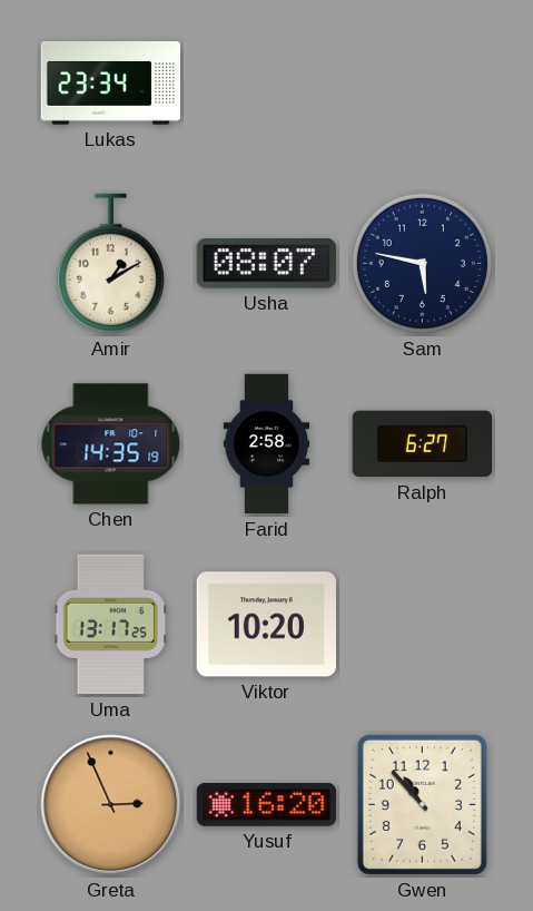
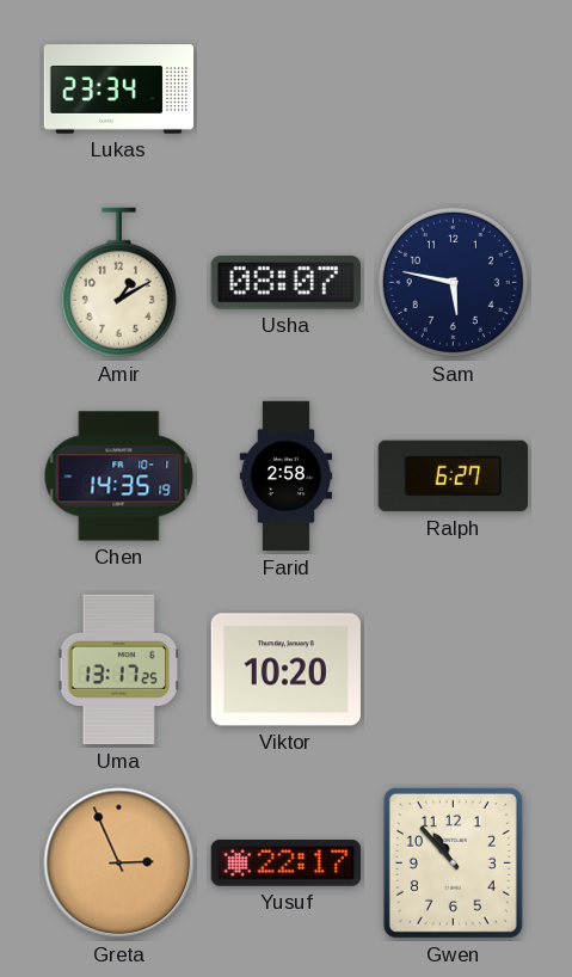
Yusuf: 16:20 -> 22:17
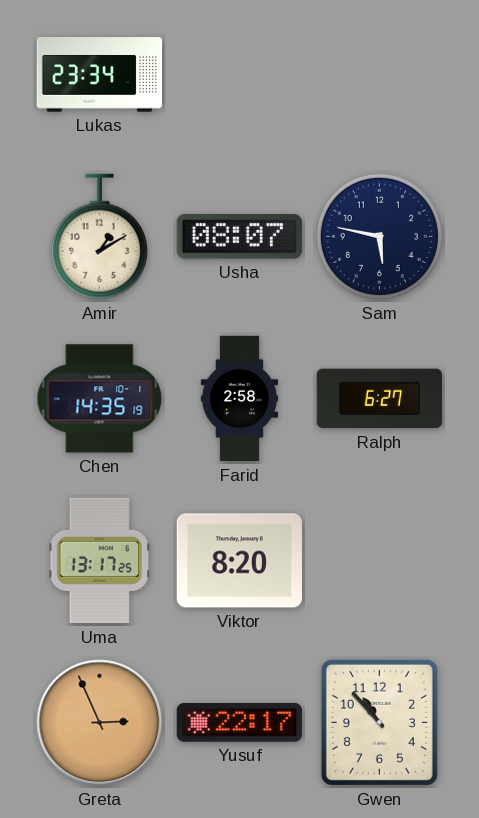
Viktor: 10:20 -> 8:20
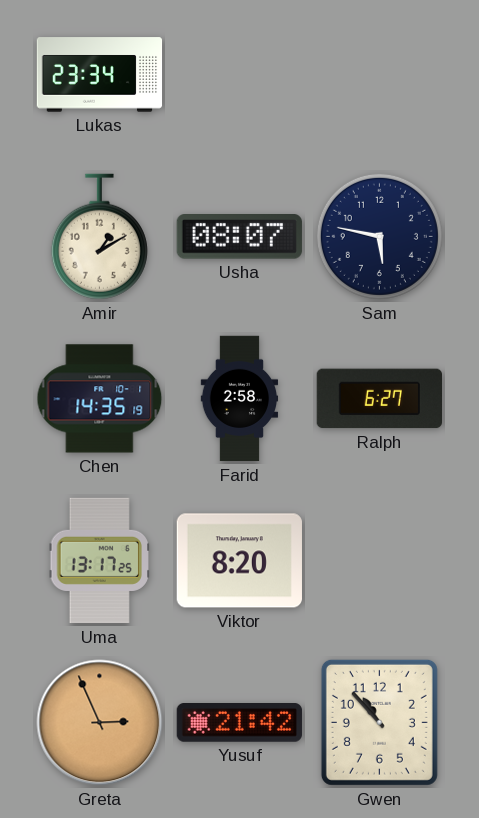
Yusuf: 22:17 -> 21:42
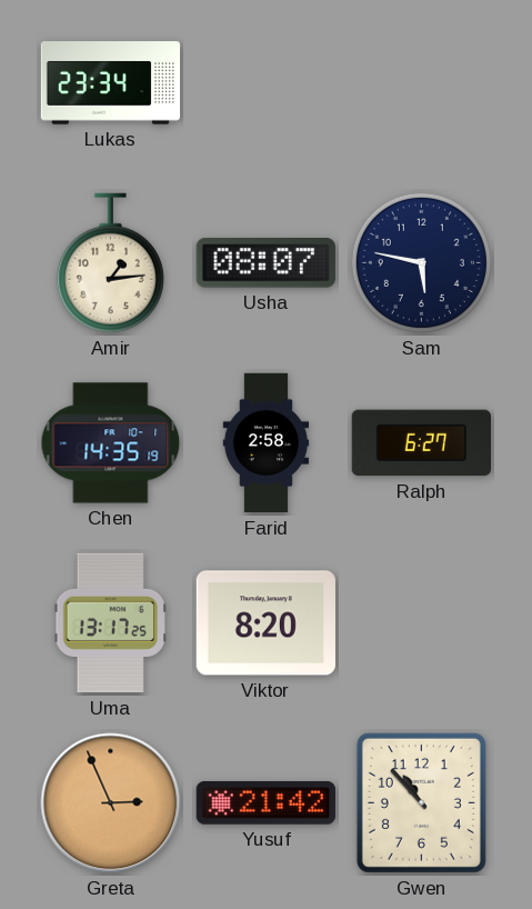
Amir: 1:10 -> 1:14
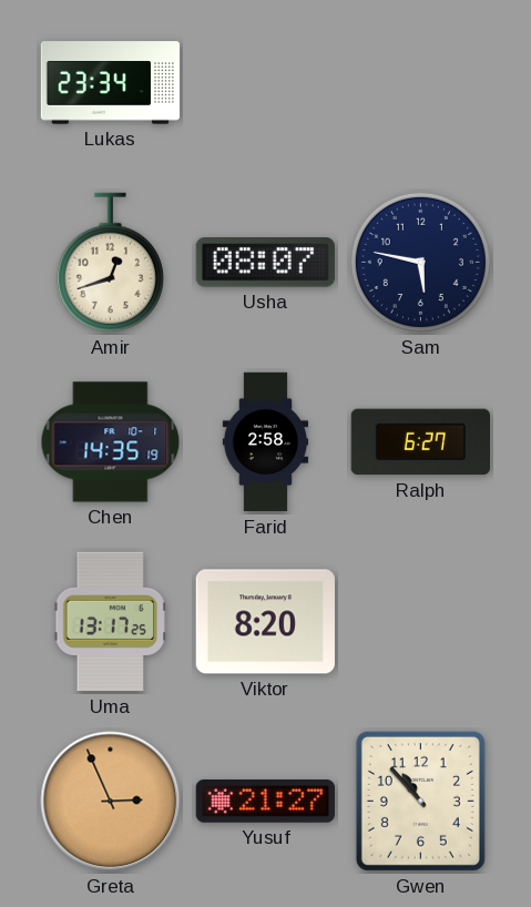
Amir: 1:14 -> 12:42
Yusuf: 21:42 -> 21:27
